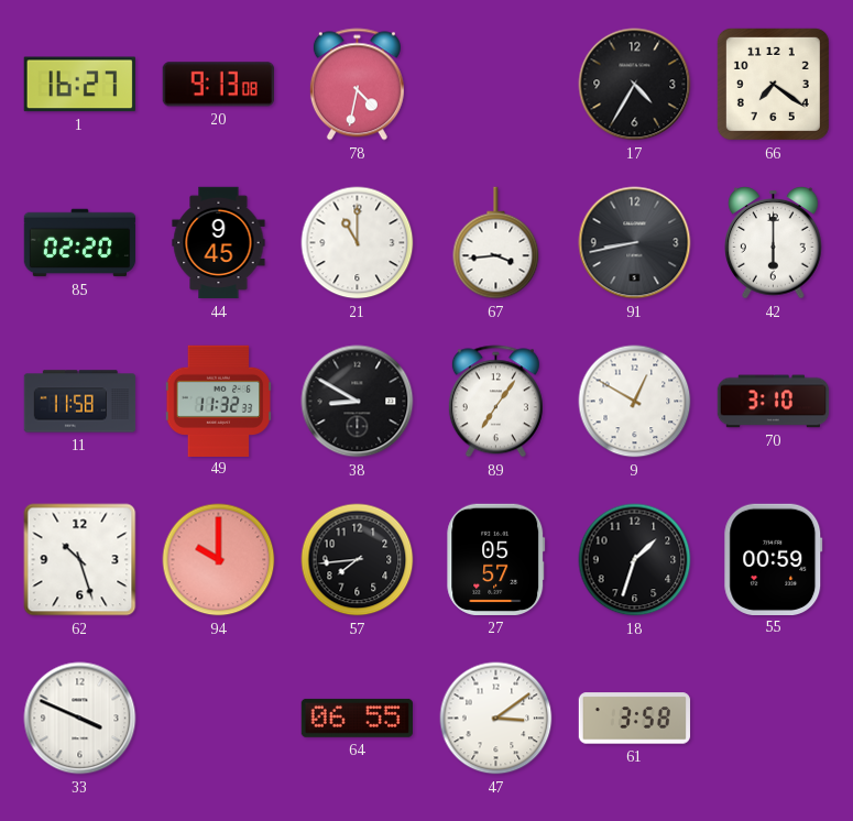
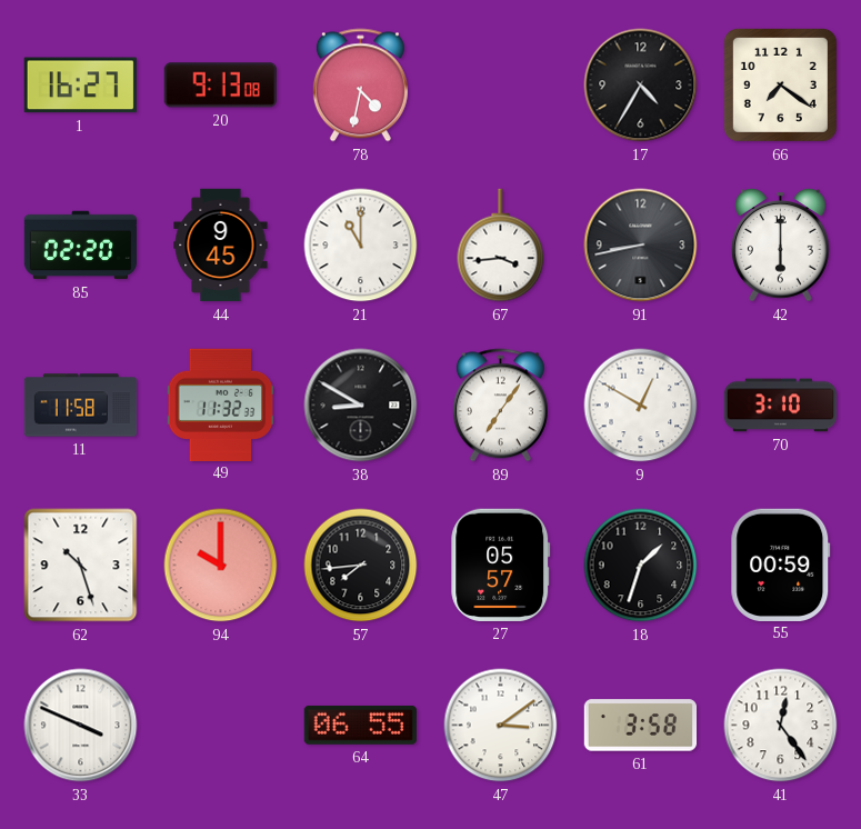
41: none -> 12:24
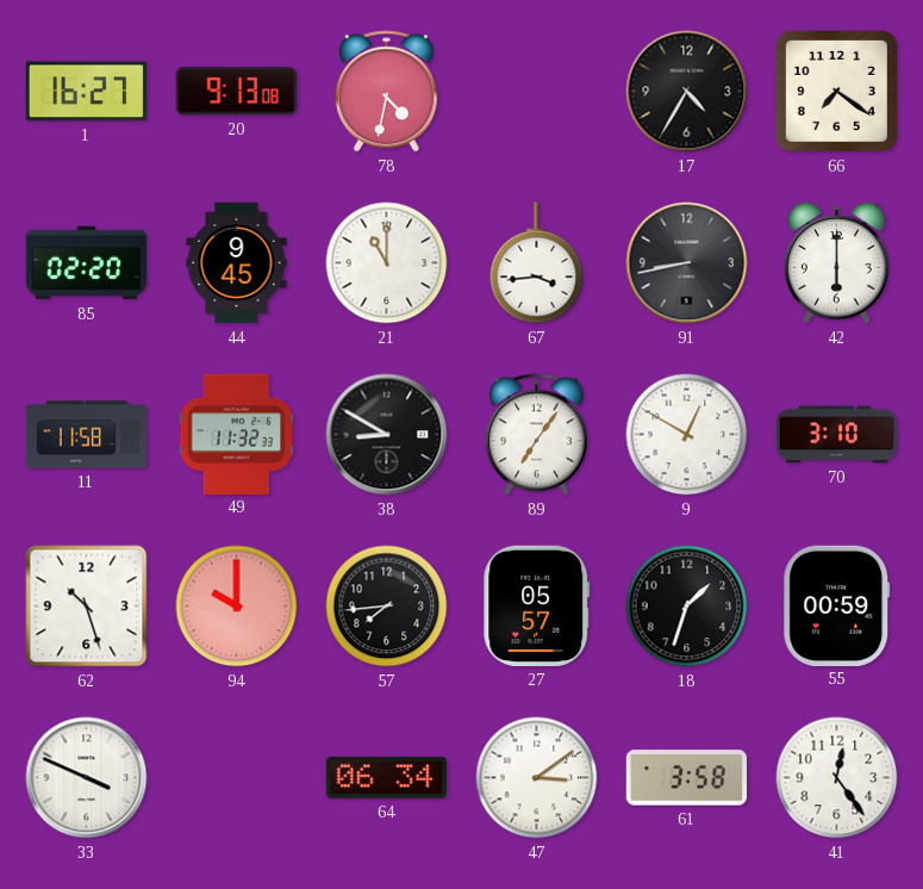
64: 06:55 -> 06:34
